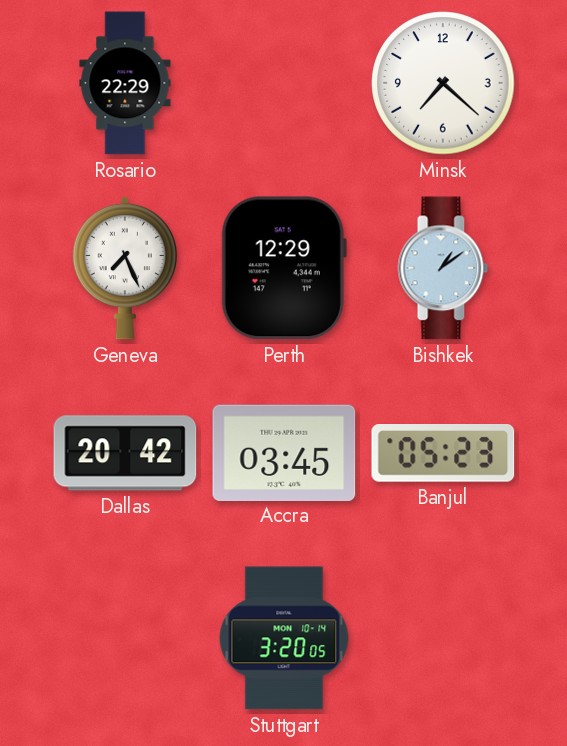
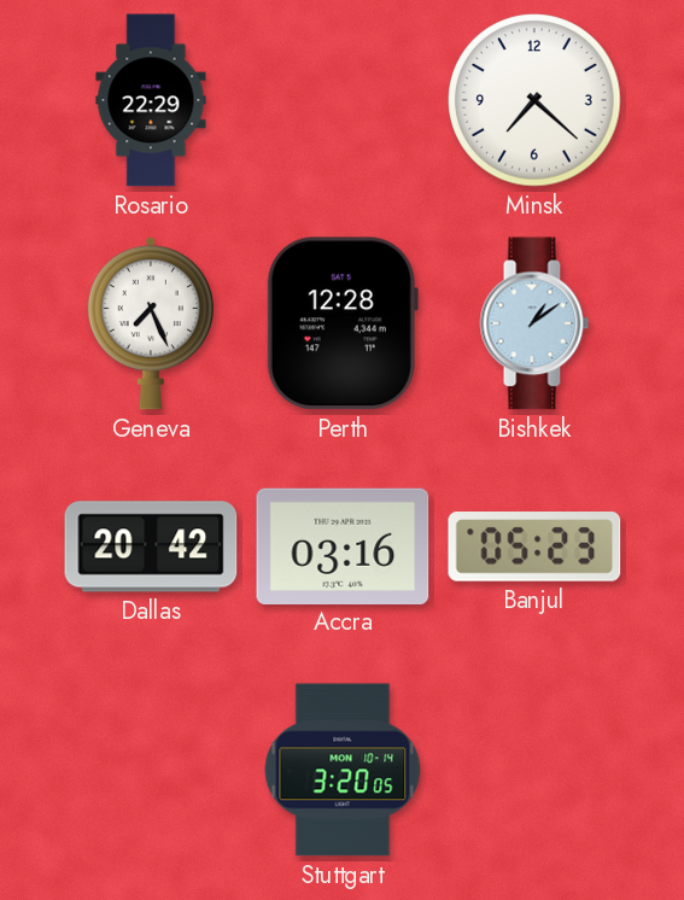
Perth: 12:29 -> 12:28
Accra: 03:45 -> 03:16
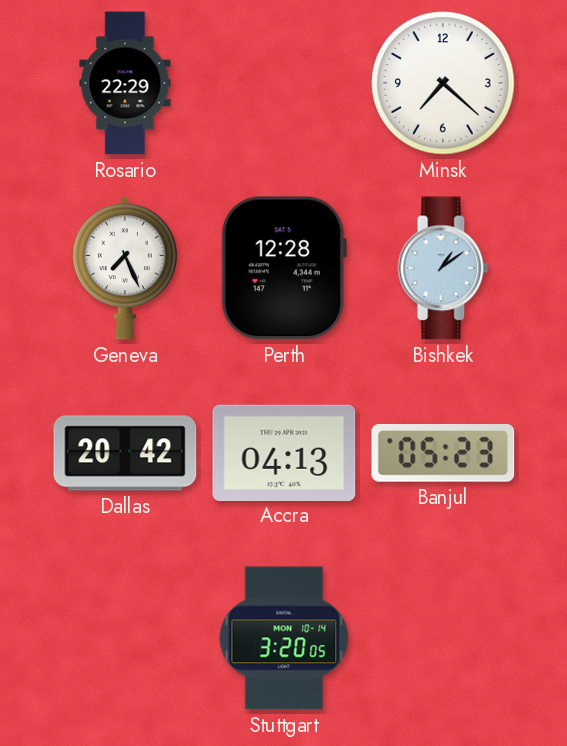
Accra: 03:16 -> 04:13
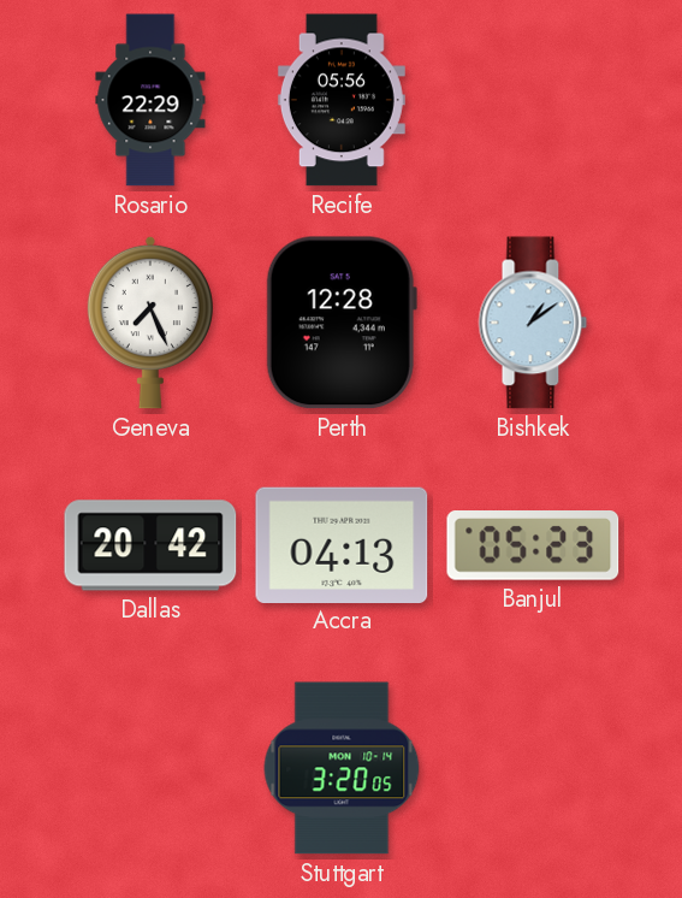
Recife: none -> 05:56
Minsk: 7:22 -> none
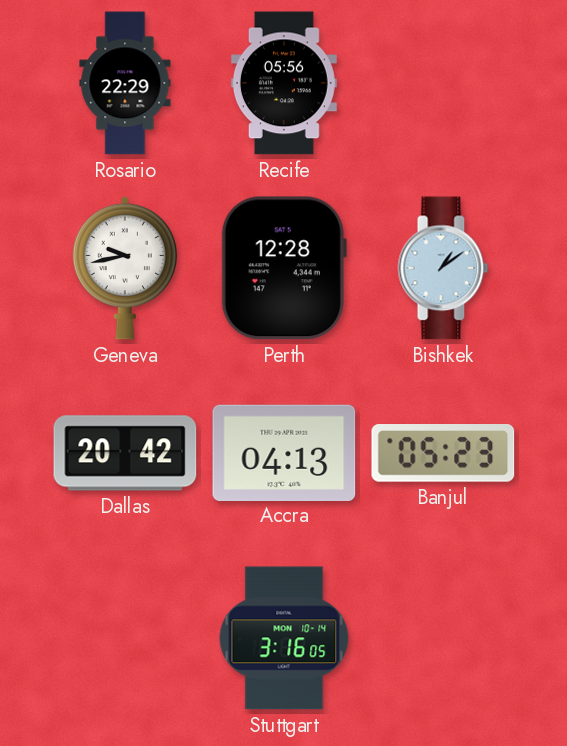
Geneva: 7:26 -> 9:43
Stuttgart: 3:20 -> 3:16
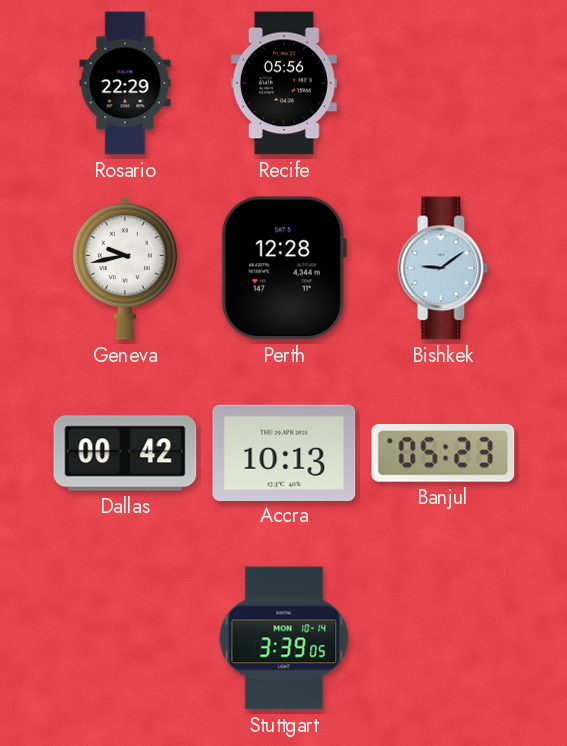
Bishkek: 1:09 -> 9:09
Dallas: 20:42 -> 00:42
Accra: 04:13 -> 10:13
Stuttgart: 3:16 -> 3:39
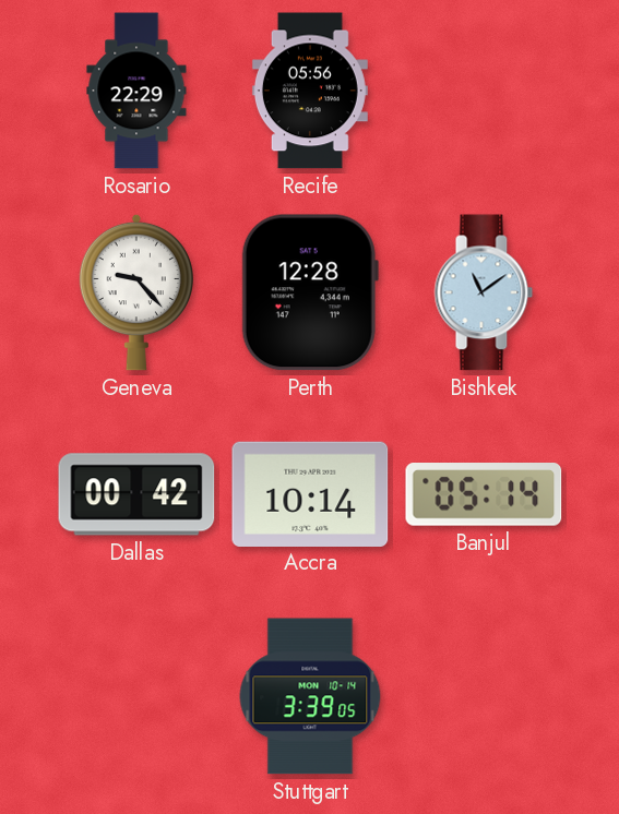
Geneva: 9:43 -> 9:23
Bishkek: 9:09 -> 11:09
Accra: 10:13 -> 10:14
Banjul: 05:23 -> 05:14
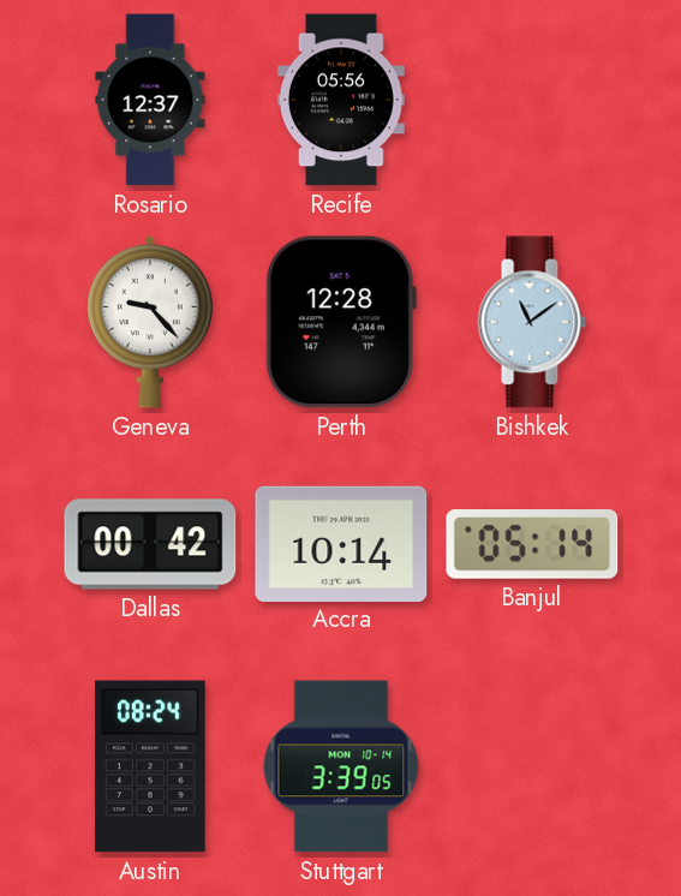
Rosario: 22:29 -> 12:37
Austin: none -> 08:24
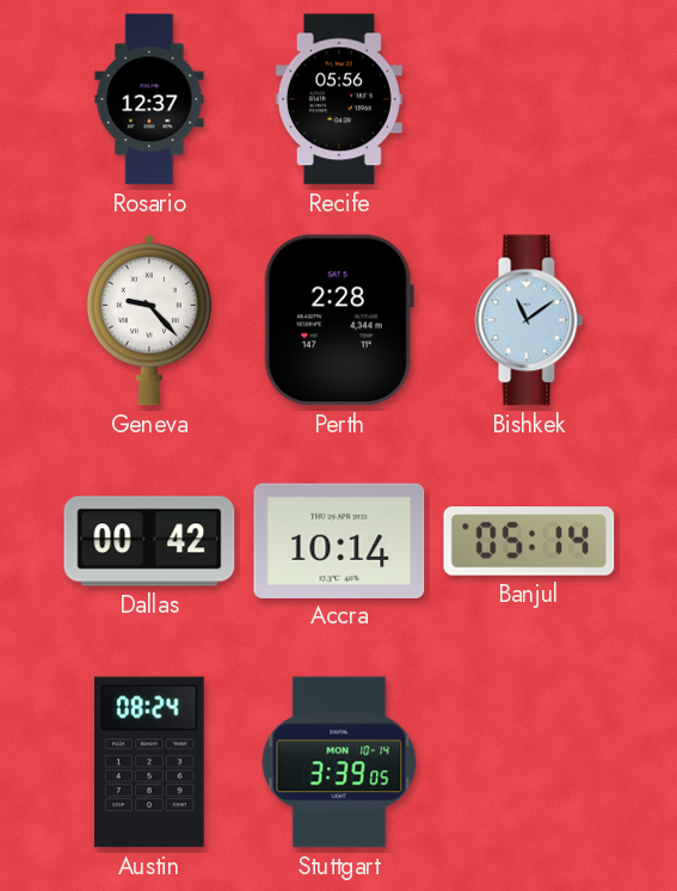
Perth: 12:28 -> 2:28
